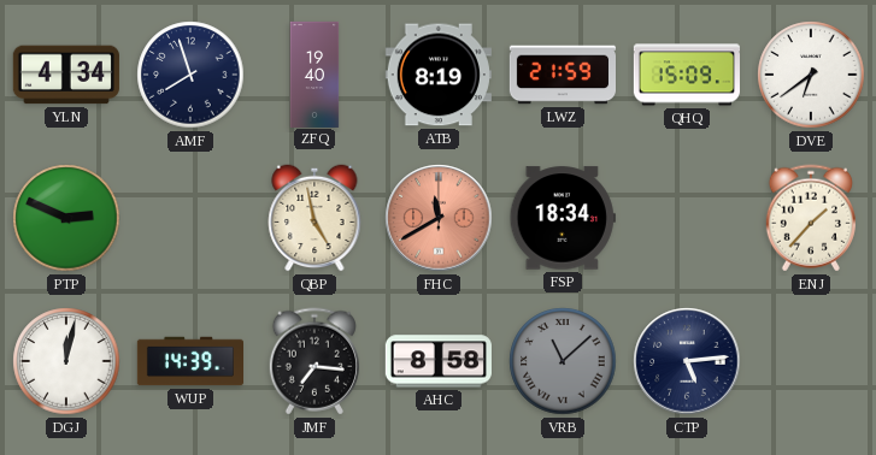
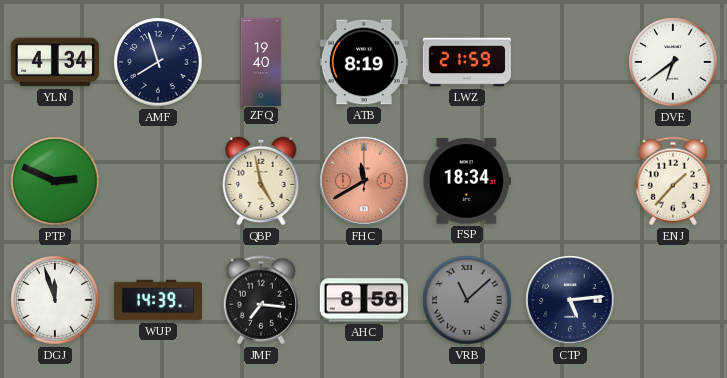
QHQ: 15:09 -> none
DGJ: 12:02 -> 11:57
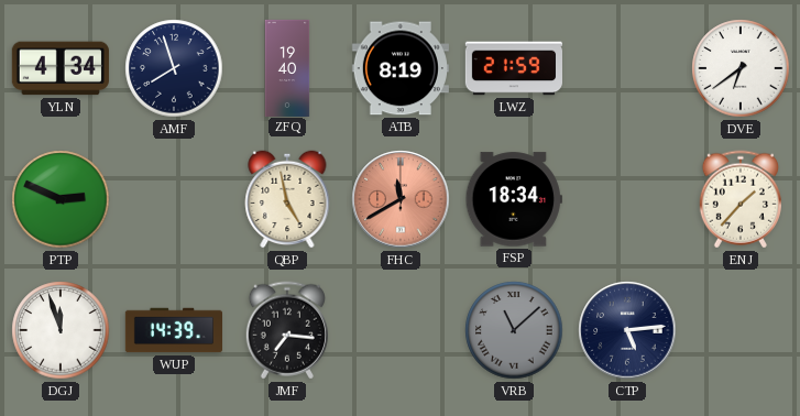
AHC: 8:58 -> none
